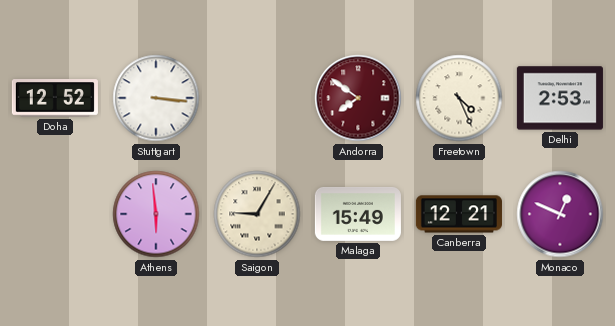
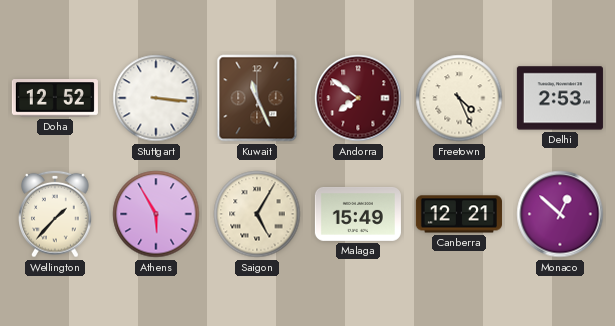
Kuwait: none -> 11:26
Wellington: none -> 1:37
Athens: 5:59 -> 5:55
Saigon: 9:05 -> 5:05
Monaco: 12:49 -> 12:52
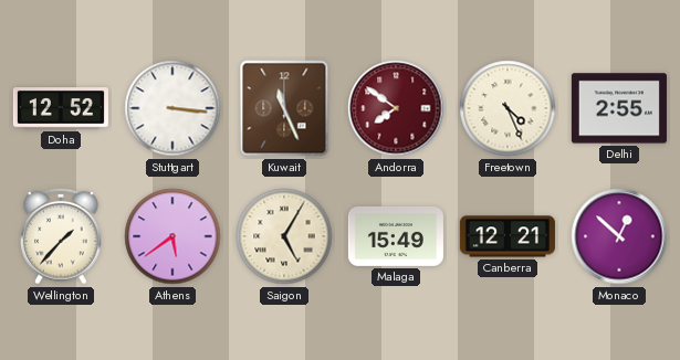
Delhi: 2:53 -> 2:55
Athens: 5:55 -> 5:39
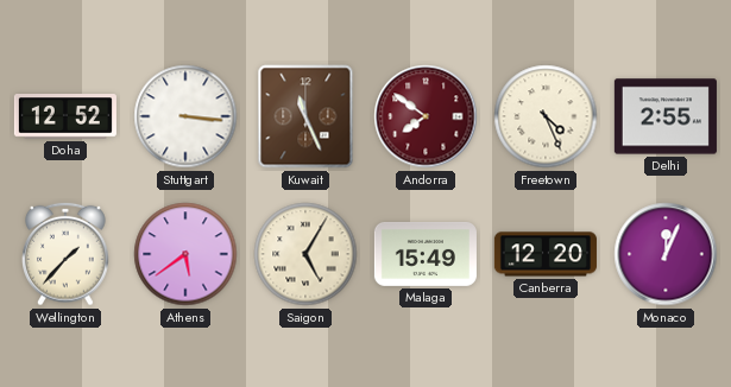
Canberra: 12:21 -> 12:20
Monaco: 12:52 -> 12:04
